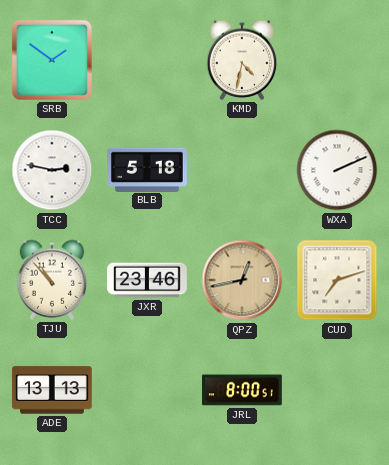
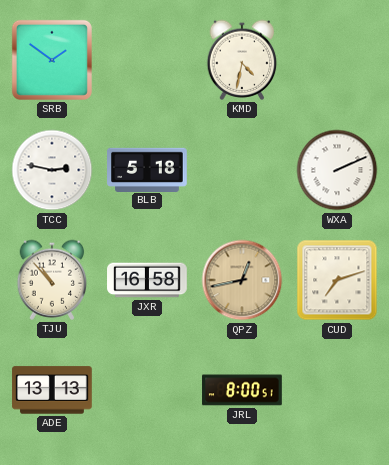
JXR: 23:46 -> 16:58
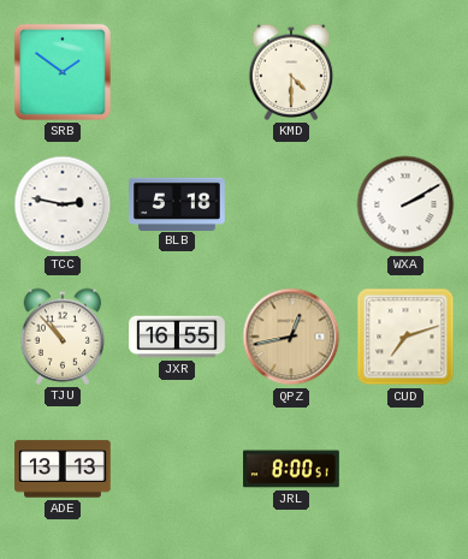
KMD: 4:32 -> 4:30
WXA: 2:11 -> 2:10
JXR: 16:58 -> 16:55
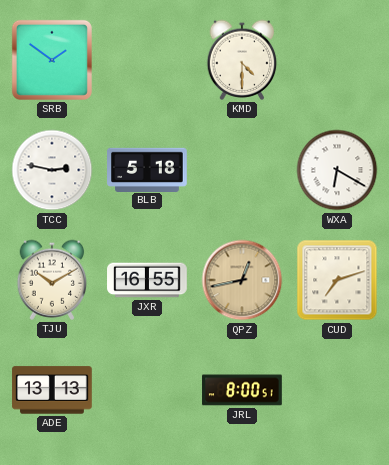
WXA: 2:10 -> 6:20
TJU: 10:53 -> 10:10
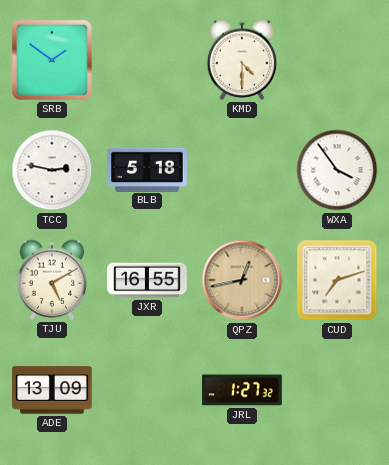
WXA: 6:20 -> 3:54
TJU: 10:10 -> 5:10
ADE: 13:13 -> 13:09
JRL: 8:00 -> 1:27
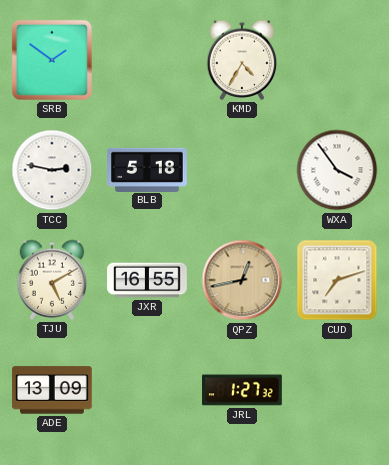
KMD: 4:30 -> 4:35
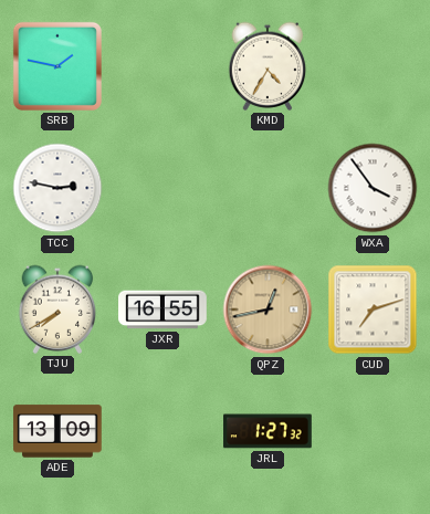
SRB: 1:51 -> 1:47
BLB: 5:18 -> none
TJU: 5:10 -> 7:40
